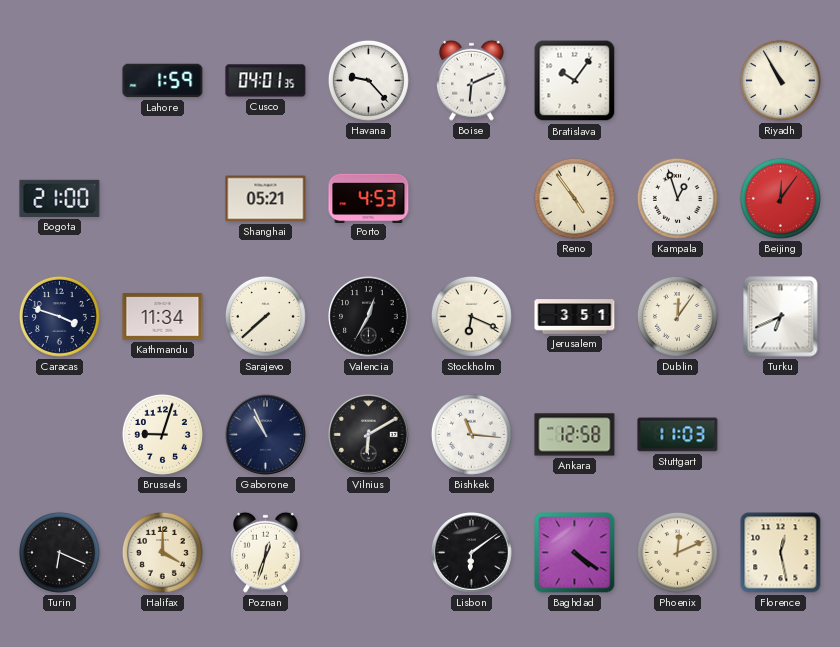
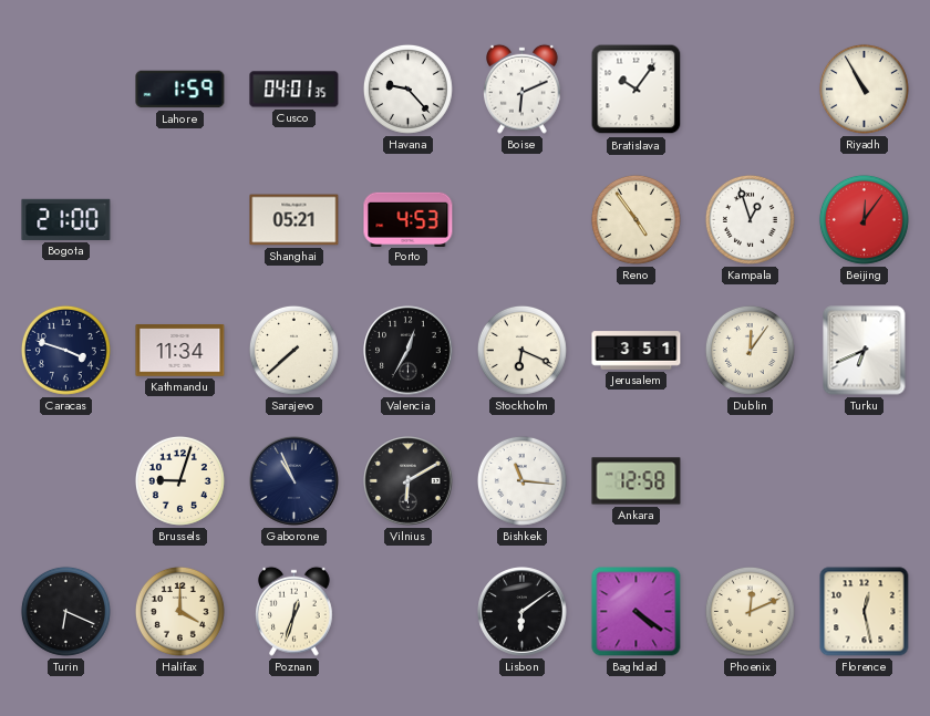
Stuttgart: 11:03 -> none
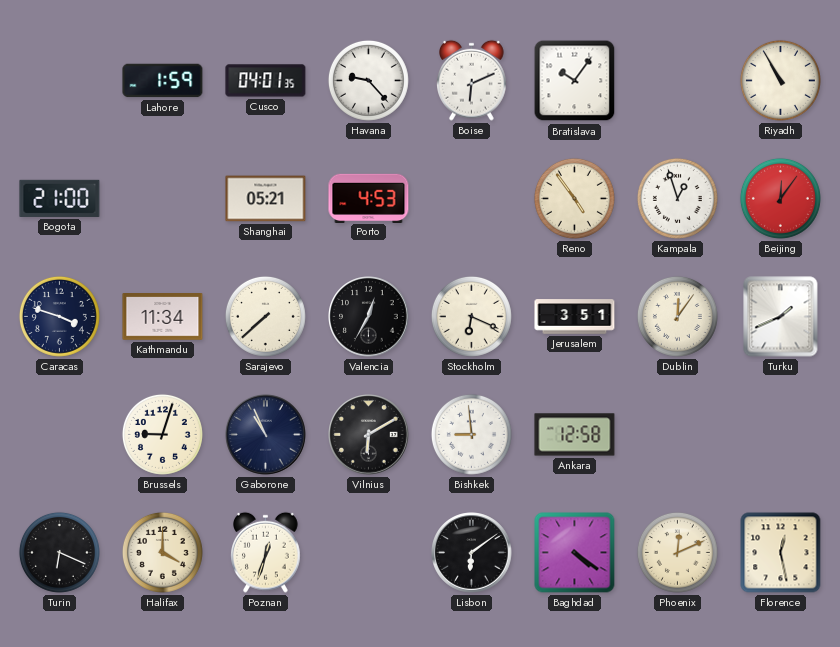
Turku: 6:41 -> 1:41
Bishkek: 11:16 -> 8:59
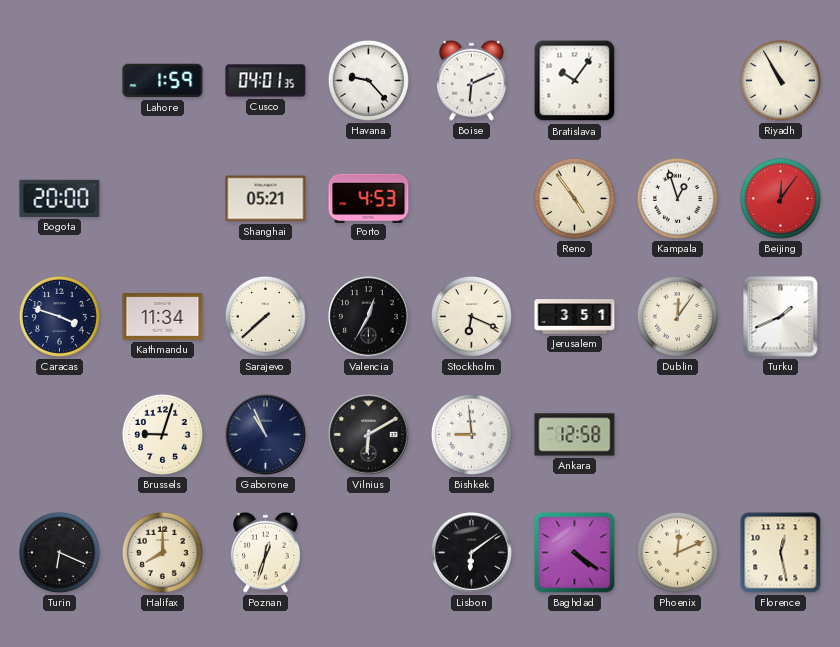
Bogota: 21:00 -> 20:00
Halifax: 4:00 -> 8:00
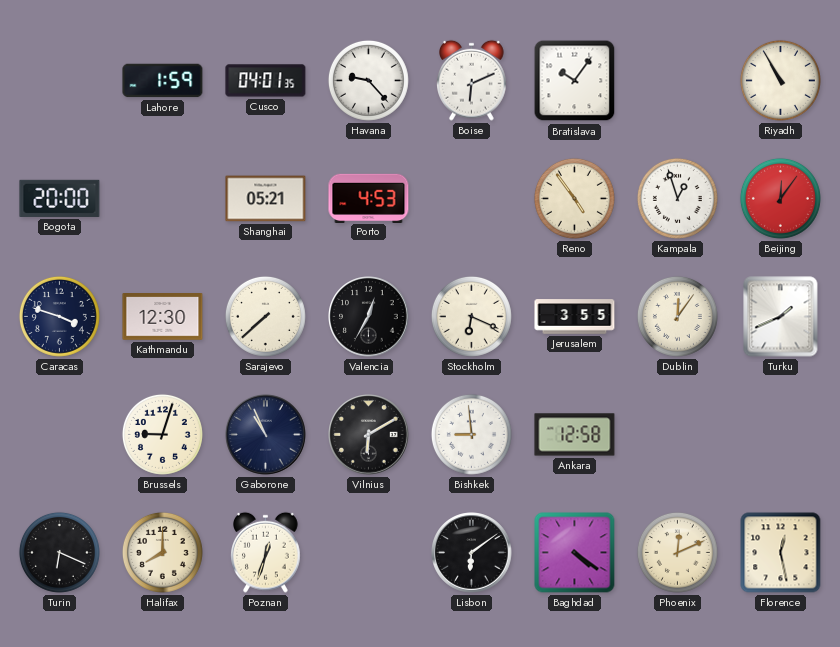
Kathmandu: 11:34 -> 12:30
Jerusalem: 3:51 -> 3:55
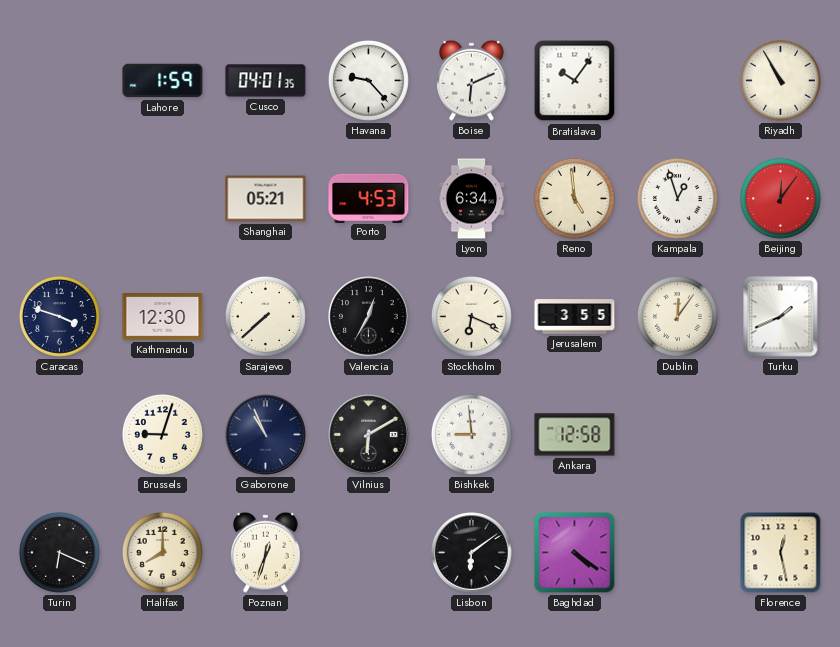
Bogota: 20:00 -> none
Lyon: none -> 6:34
Reno: 4:54 -> 4:59
Phoenix: 12:11 -> none
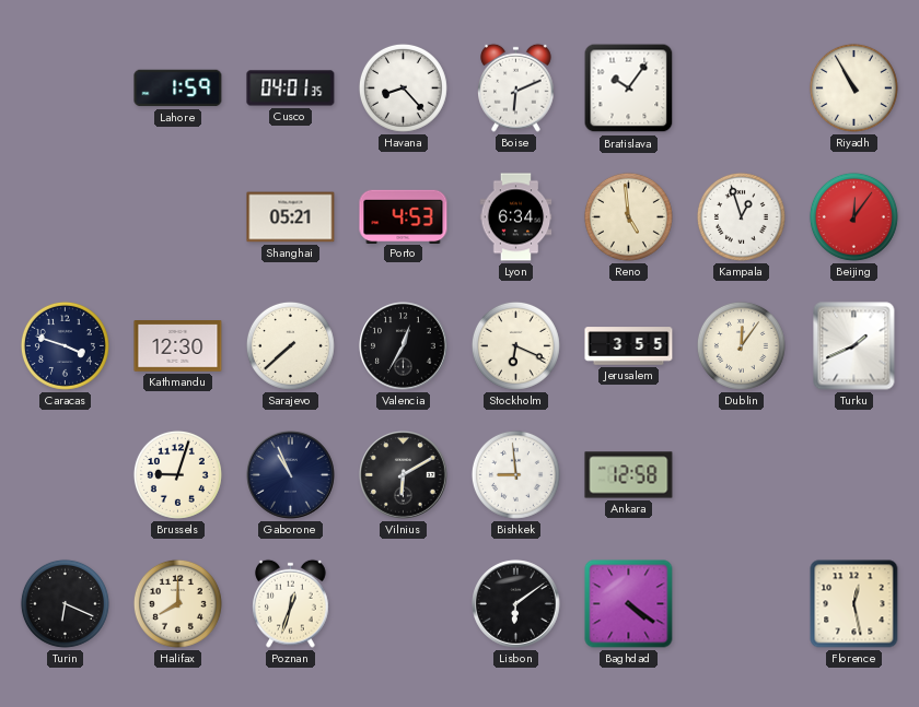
Havana: 9:23 -> 8:23
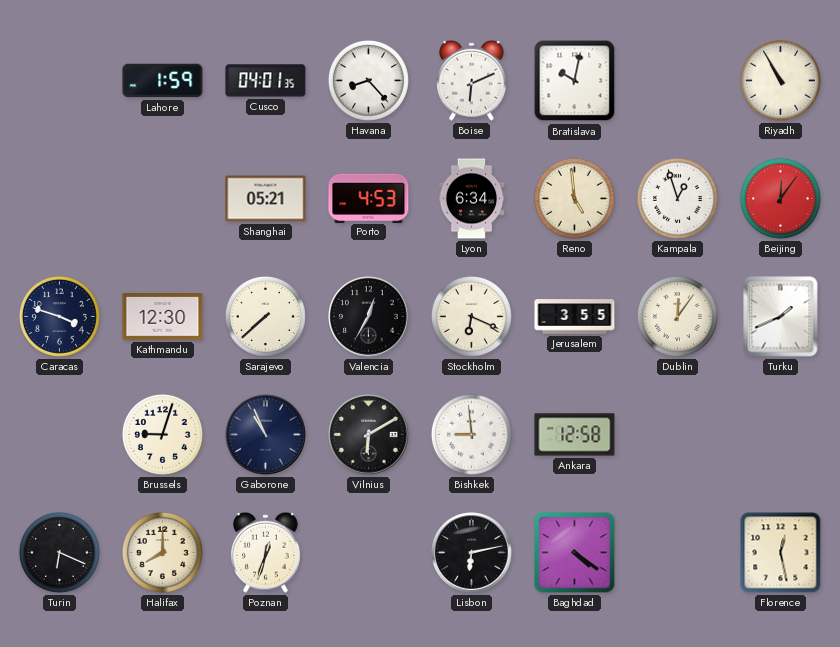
Bratislava: 10:06 -> 10:02
Lisbon: 6:09 -> 6:13
